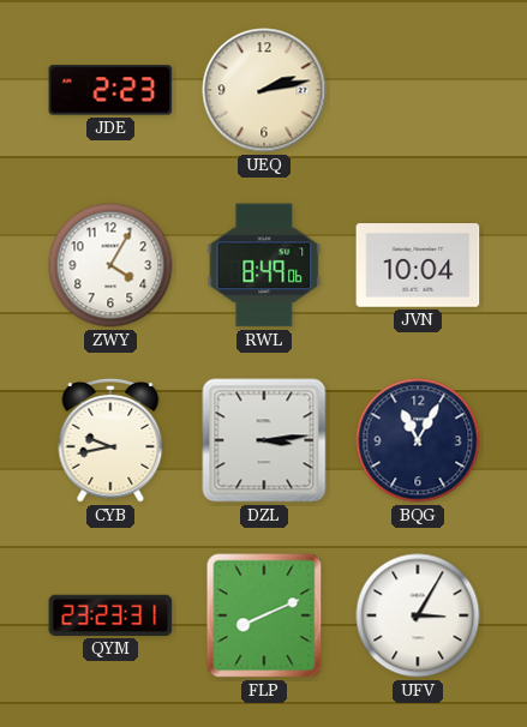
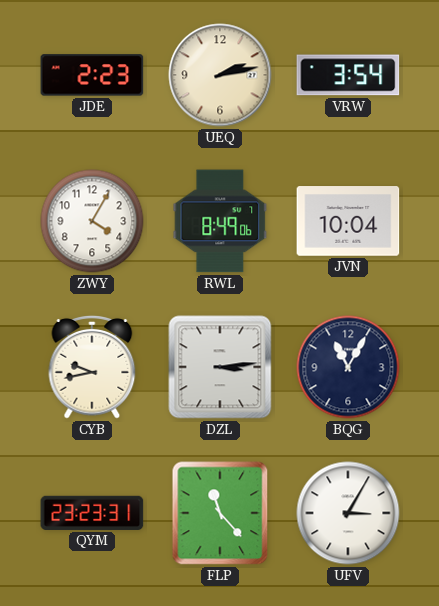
VRW: none -> 3:54
FLP: 8:11 -> 11:23
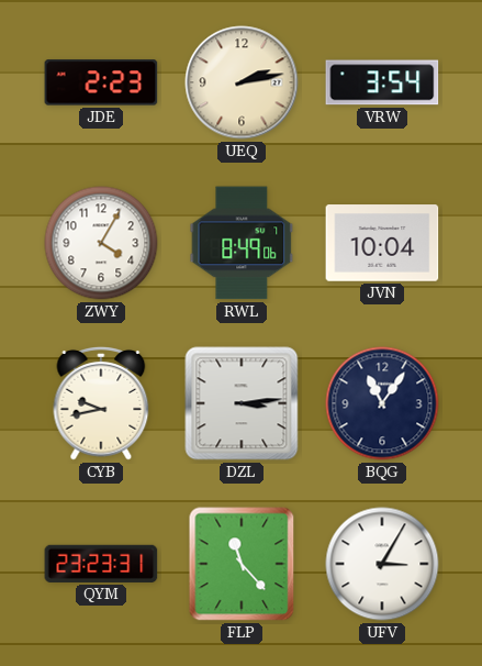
BQG: 11:05 -> 11:06
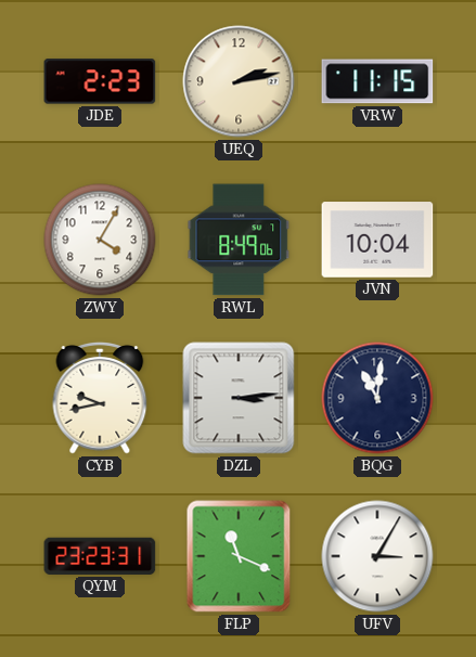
VRW: 3:54 -> 11:15
BQG: 11:06 -> 11:01
FLP: 11:23 -> 11:19
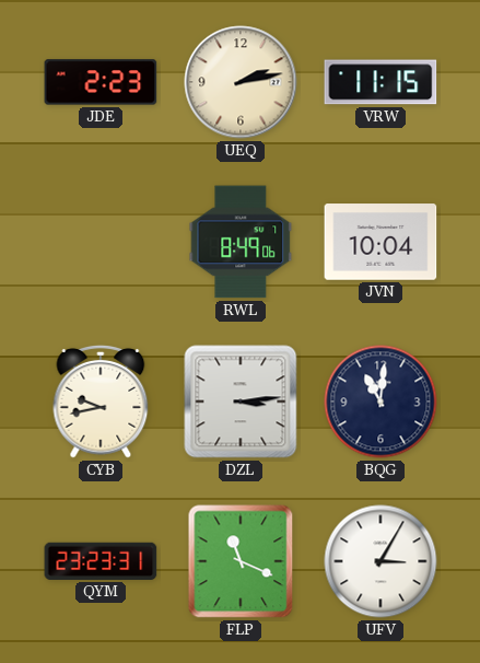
ZWY: 4:05 -> none
